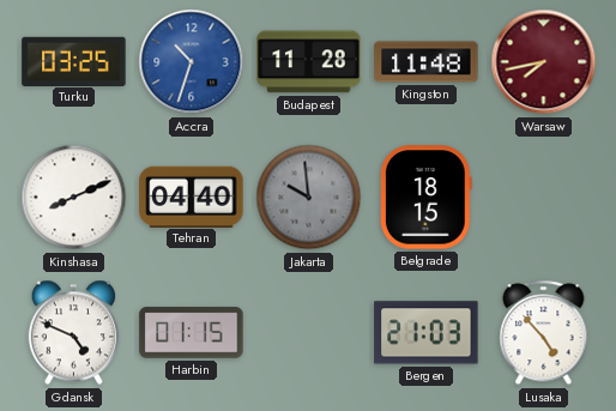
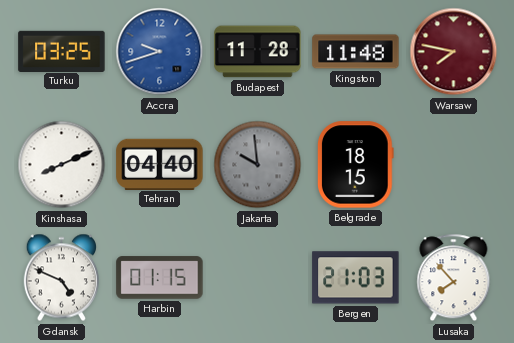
Accra: 10:33 -> 9:42
Warsaw: 7:43 -> 7:47
Lusaka: 4:53 -> 7:53
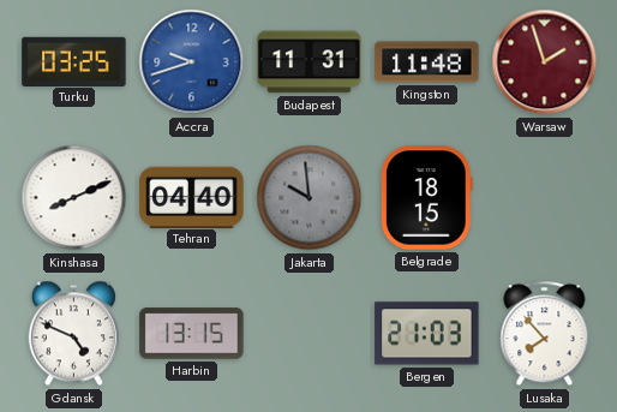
Budapest: 11:28 -> 11:31
Warsaw: 7:47 -> 1:57
Harbin: 01:15 -> 13:15
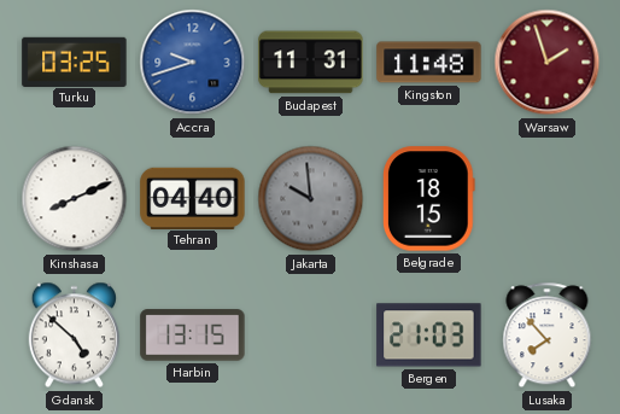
Gdansk: 4:49 -> 4:52
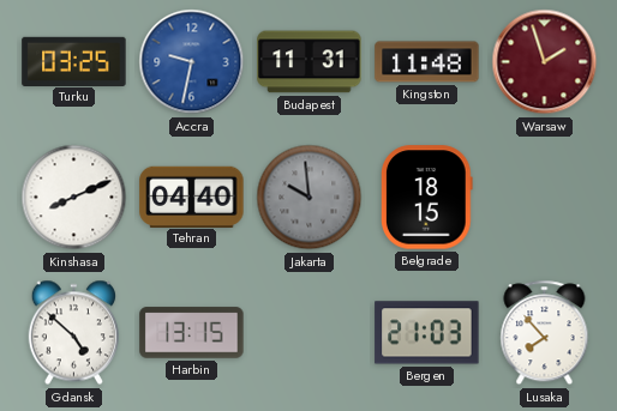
Accra: 9:42 -> 9:32
